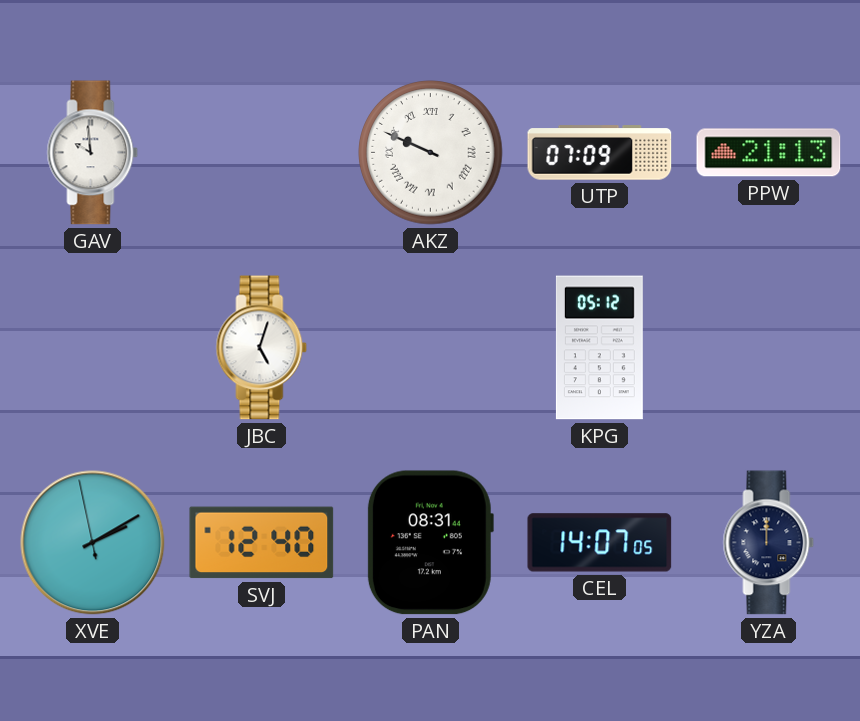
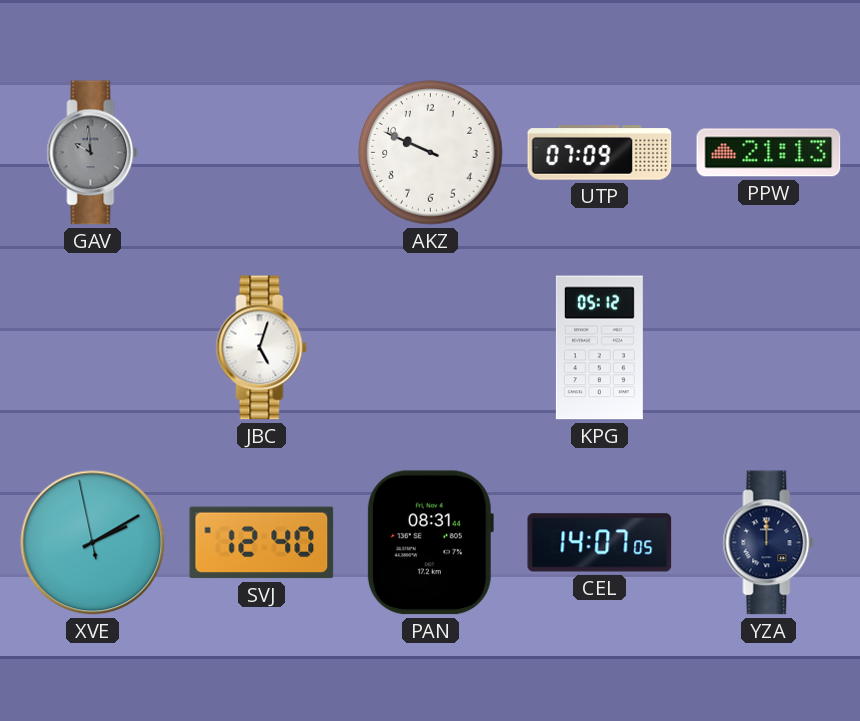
GAV dial: white -> grey
AKZ numerals: Roman -> Arabic
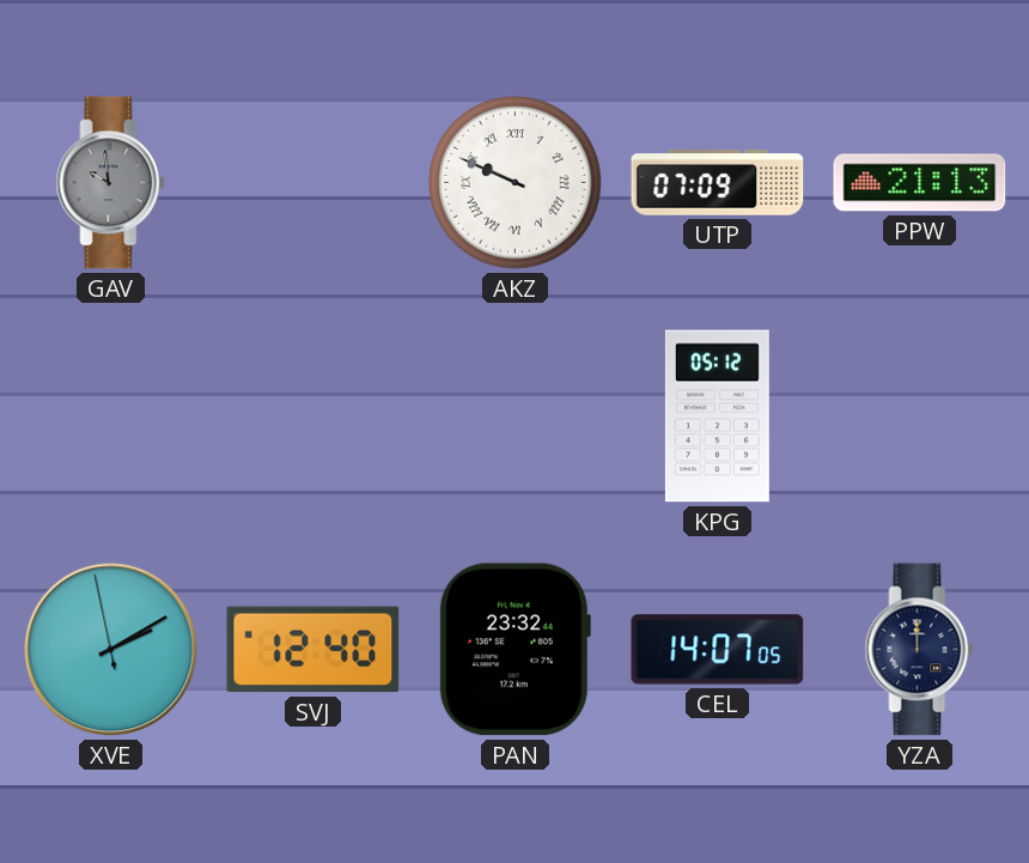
AKZ numerals: Arabic -> Roman
JBC: 5:03 -> none
PAN: 08:31 -> 23:32
